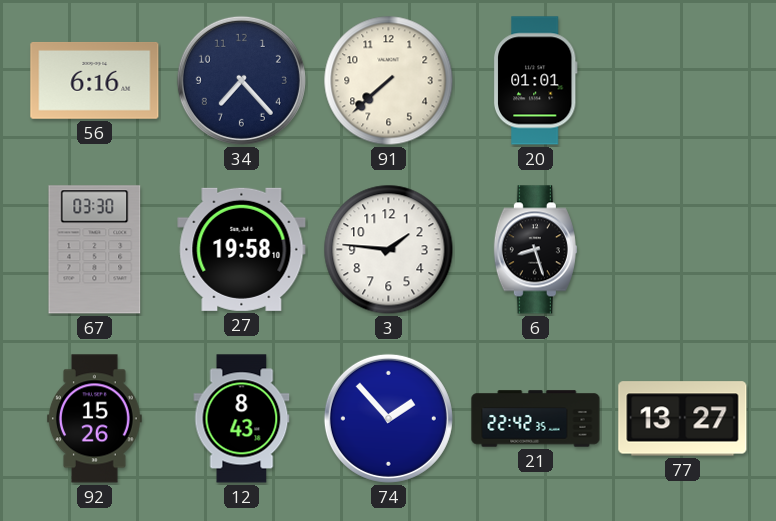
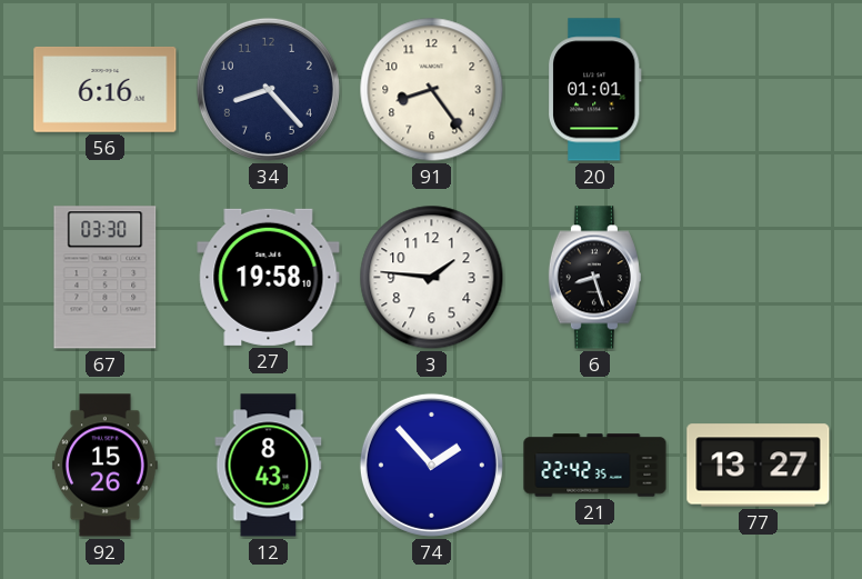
34: 7:23 -> 8:23
91: 7:38 -> 8:24
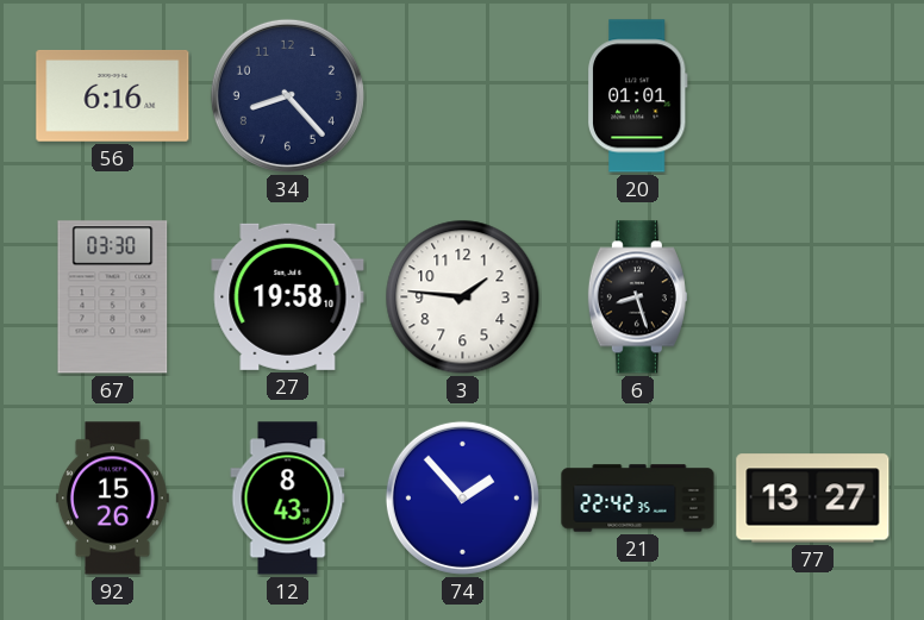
91: 8:24 -> none
